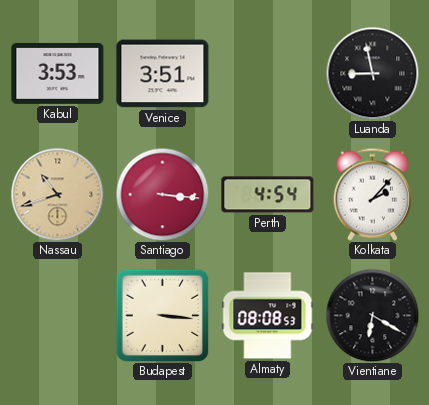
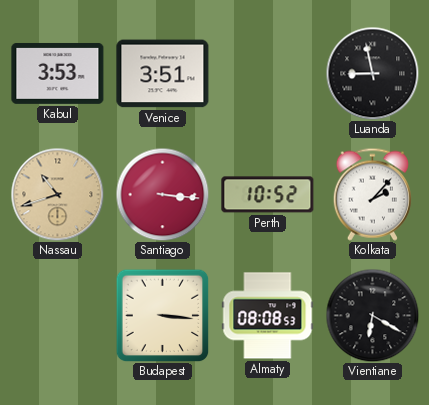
Perth: 4:54 -> 10:52
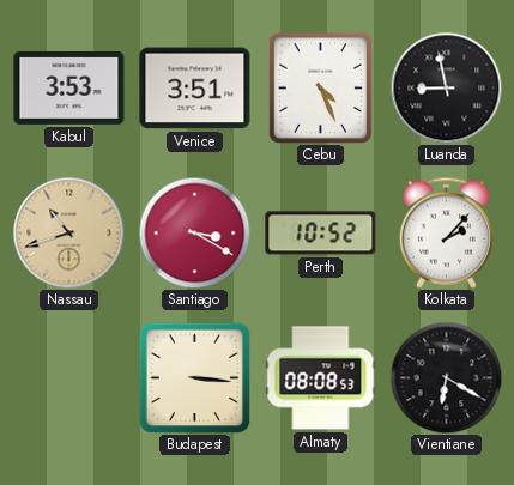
Cebu: none -> 4:26
Santiago: 3:16 -> 3:20
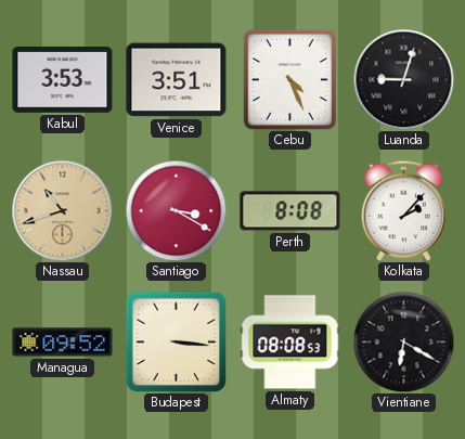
Luanda: 8:58 -> 9:03
Perth: 10:52 -> 8:08
Managua: none -> 09:52
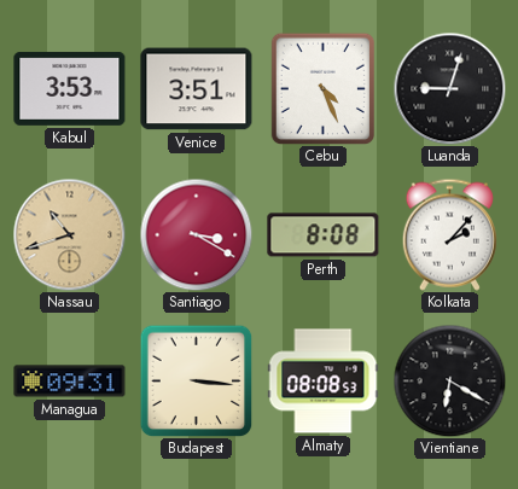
Managua: 09:52 -> 09:31
